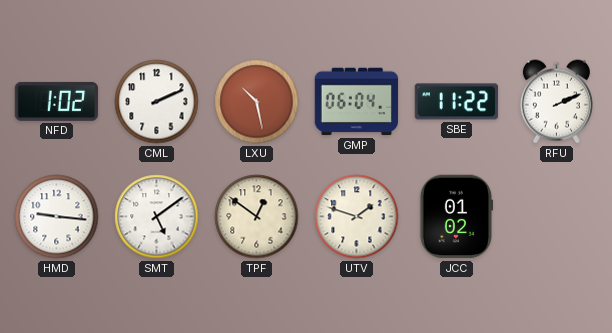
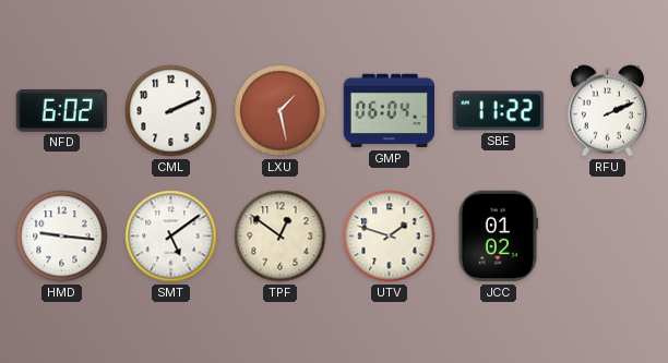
NFD: 1:02 -> 6:02
LXU: 10:28 -> 1:28
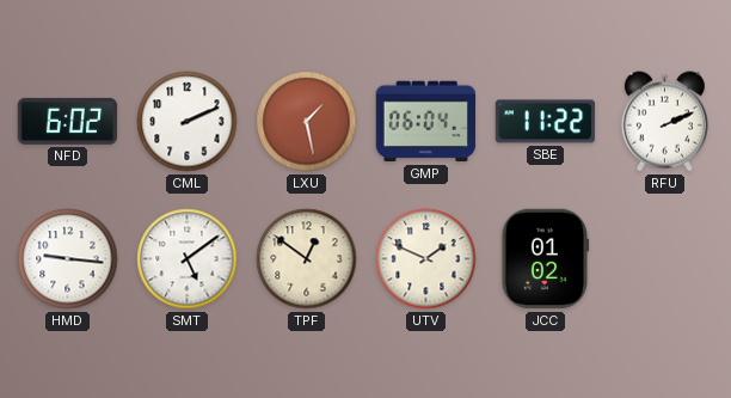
UTV: 1:48 -> 1:49
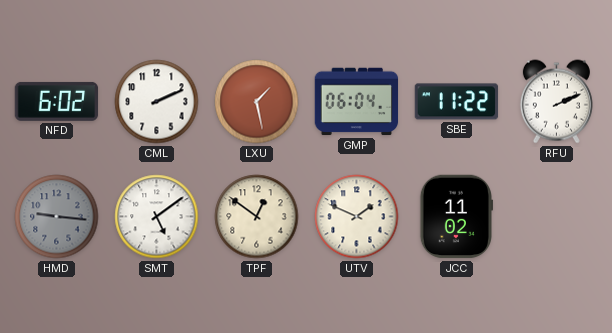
HMD dial: white -> grey
JCC: 01:02 -> 11:02
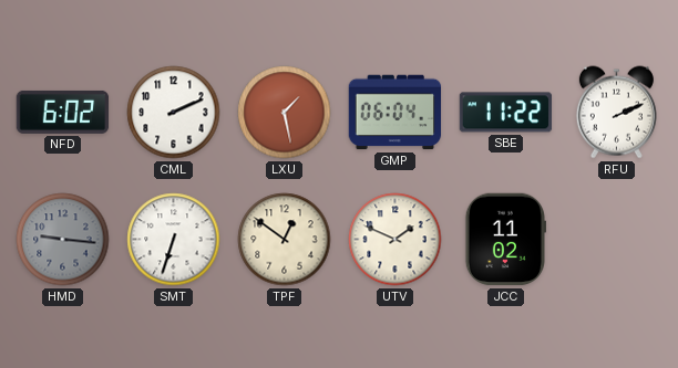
SMT: 5:09 -> 6:33
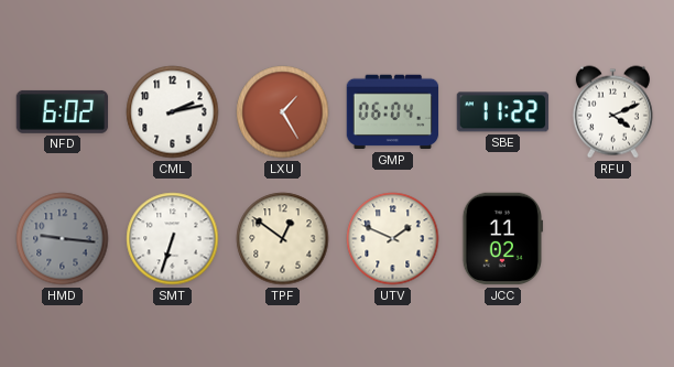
CML: 2:11 -> 2:13
LXU: 1:28 -> 1:25
RFU: 2:11 -> 4:11
